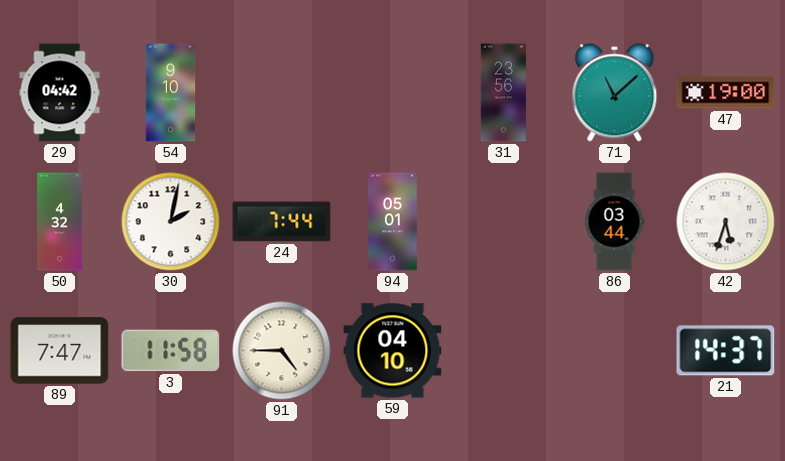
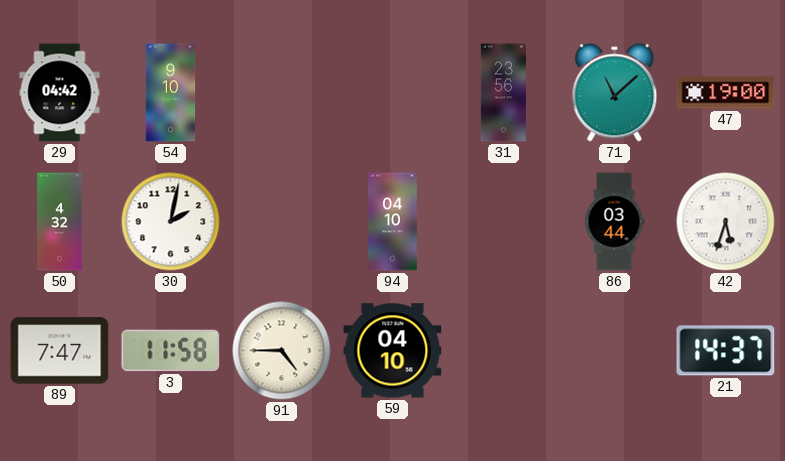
24: 7:44 -> none
94: 05:01 -> 04:10
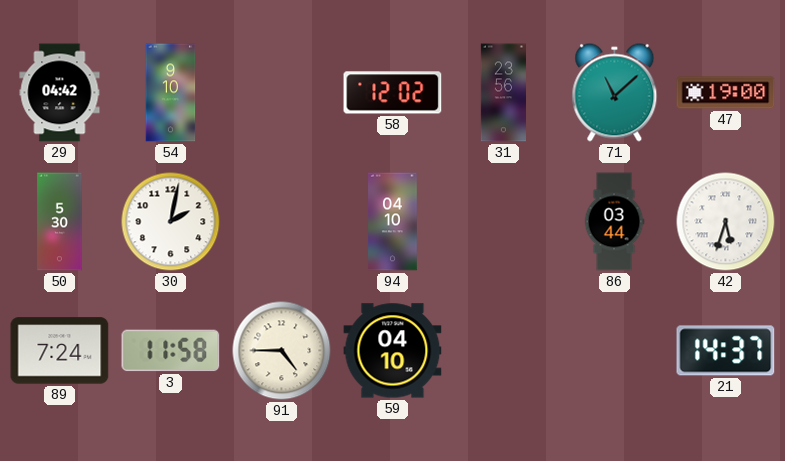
58: none -> 12:02
50: 4:32 -> 5:30
89: 7:47 -> 7:24
